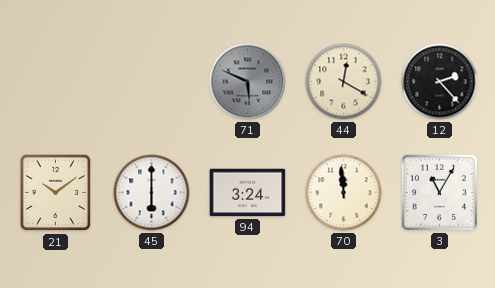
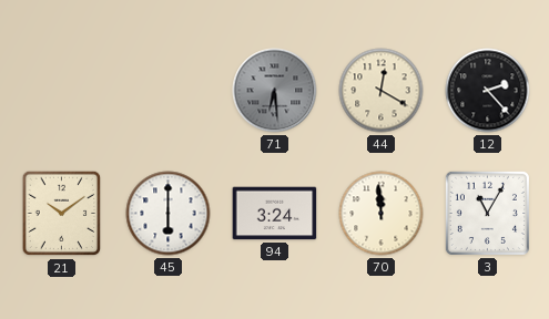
71: 5:49 -> 6:29
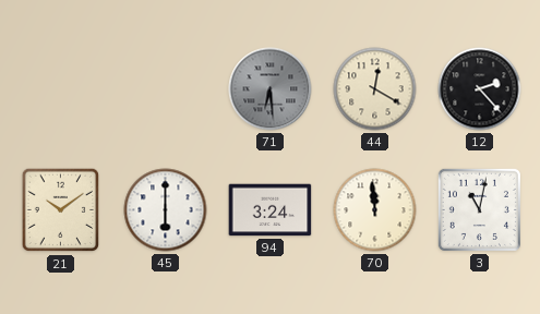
3: 11:05 -> 11:02
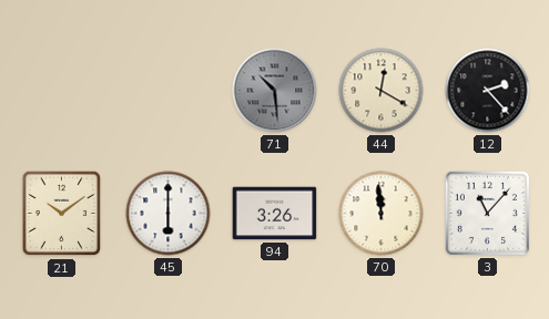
71: 6:29 -> 10:29
94: 3:24 -> 3:26
3: 11:02 -> 11:07
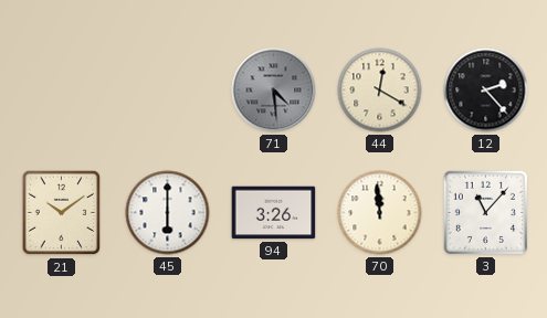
71: 10:29 -> 4:29
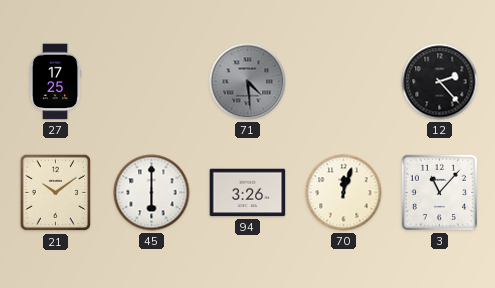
27: none -> 17:25
44: 12:20 -> none
70: 11:59 -> 12:03
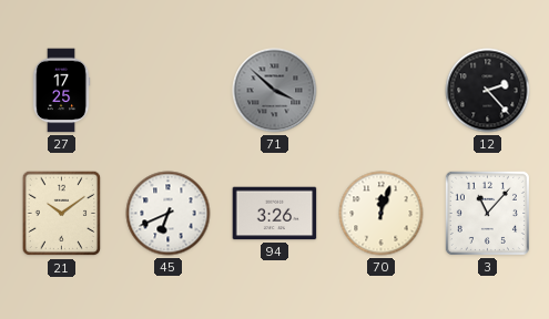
71: 4:29 -> 3:52
45: 6:00 -> 6:41
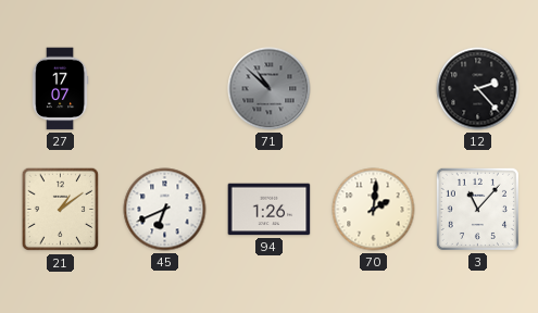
27: 17:25 -> 17:07
71: 3:52 -> 10:52
21: 10:09 -> 1:09
94: 3:26 -> 1:26
70: 12:03 -> 2:01
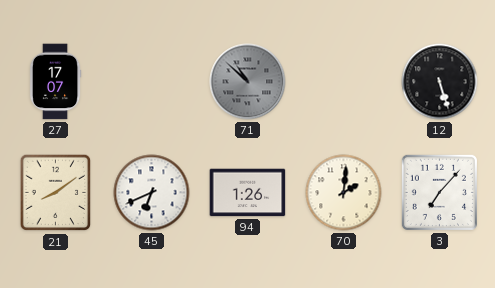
12: 2:23 -> 5:27
21: 1:09 -> 8:09
3: 11:07 -> 7:07
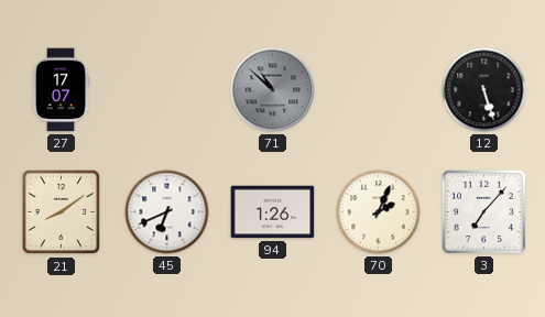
70: 2:01 -> 2:04
